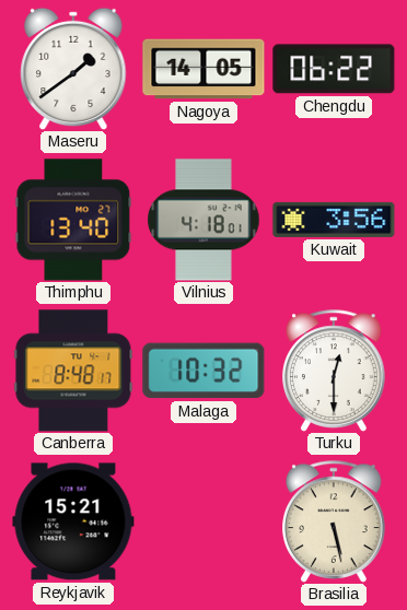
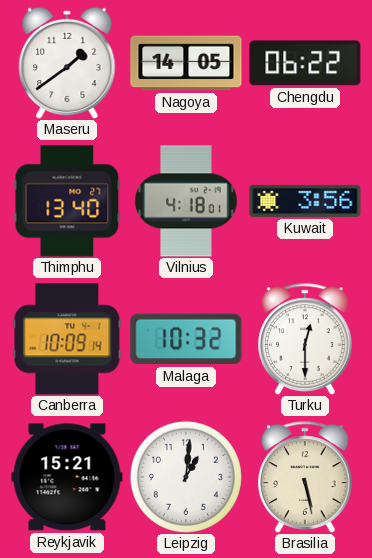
Canberra: 8:48 -> 10:09
Leipzig: none -> 1:01
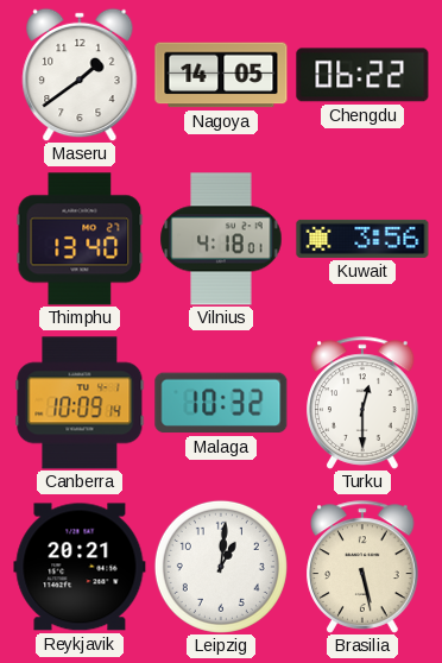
Reykjavik: 15:21 -> 20:21
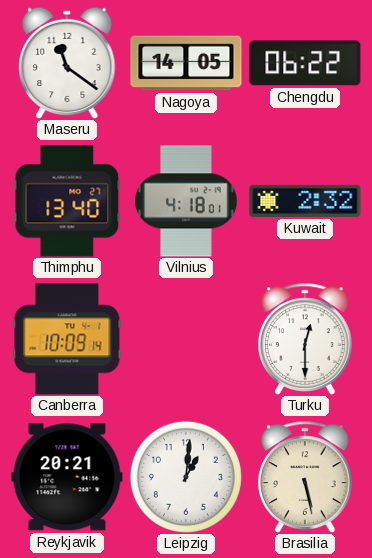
Maseru: 1:39 -> 11:21
Kuwait: 3:56 -> 2:32
Malaga: 10:32 -> none
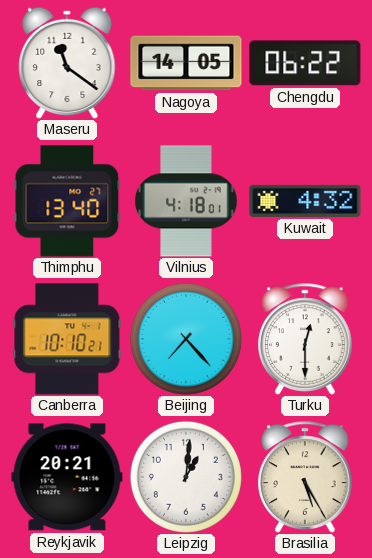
Kuwait: 2:32 -> 4:32
Canberra: 10:09 -> 10:10
Beijing: none -> 7:23
Brasilia: 5:28 -> 5:25
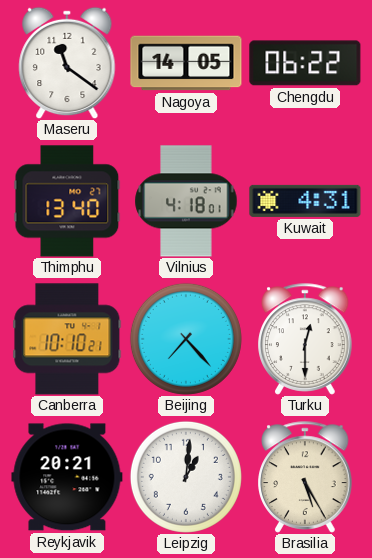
Kuwait: 4:32 -> 4:31
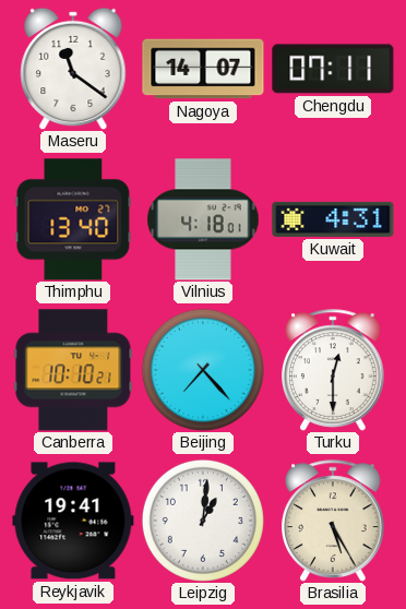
Nagoya: 14:05 -> 14:07
Chengdu: 06:22 -> 07:11
Reykjavik: 20:21 -> 19:41
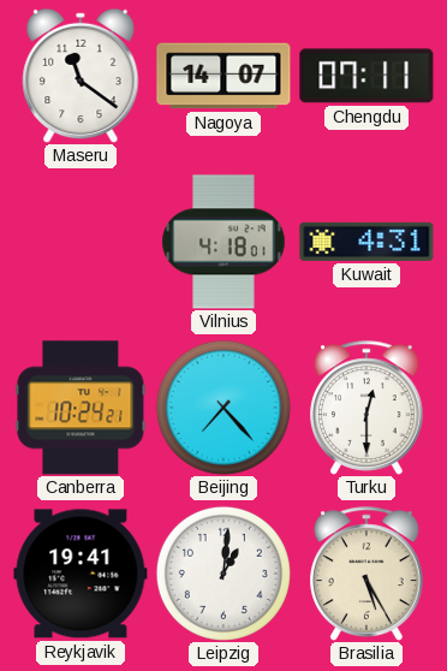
Thimphu: 13:40 -> none
Canberra: 10:10 -> 10:24
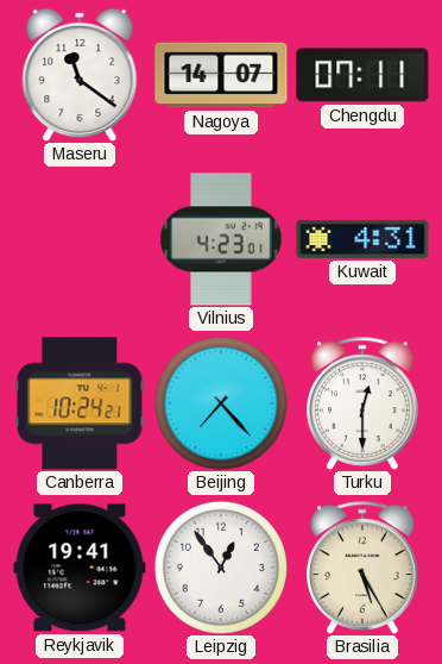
Vilnius: 4:18 -> 4:23
Leipzig: 1:01 -> 12:54
